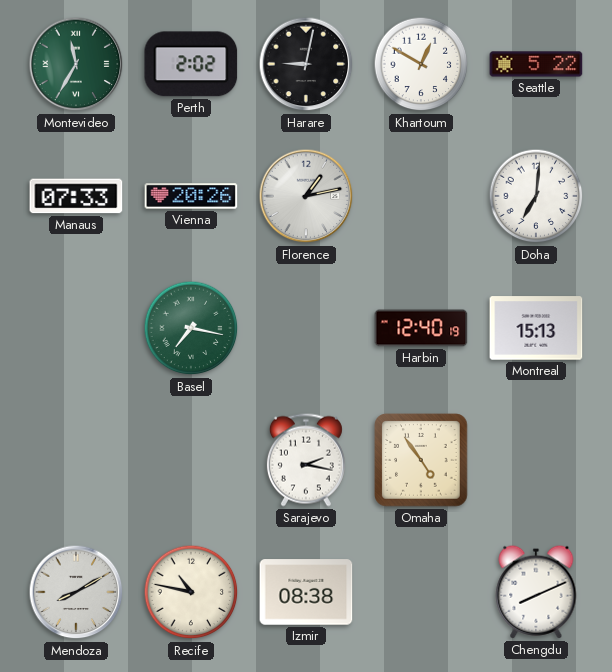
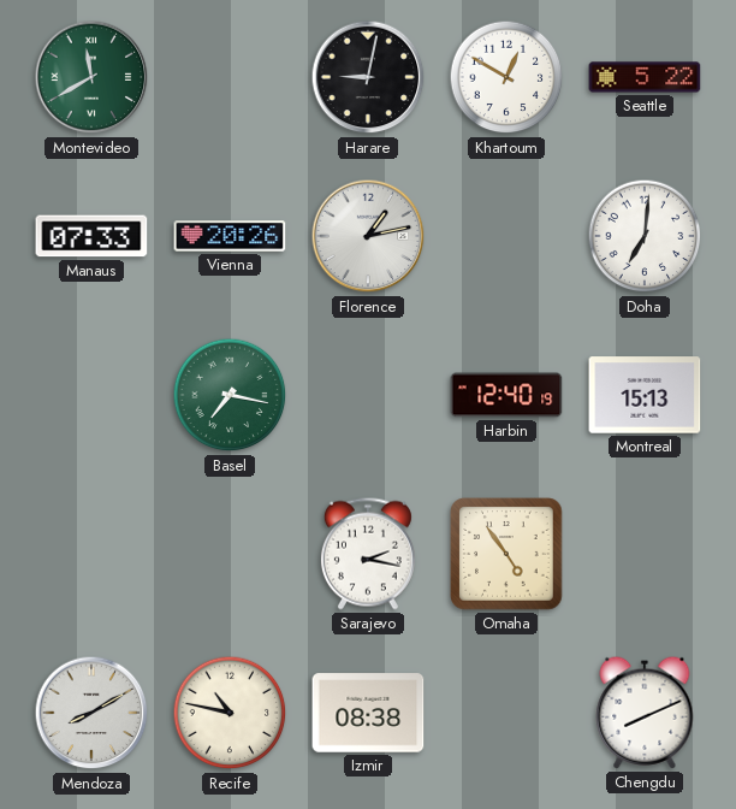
Montevideo: 11:35 -> 11:40
Perth: 2:02 -> none
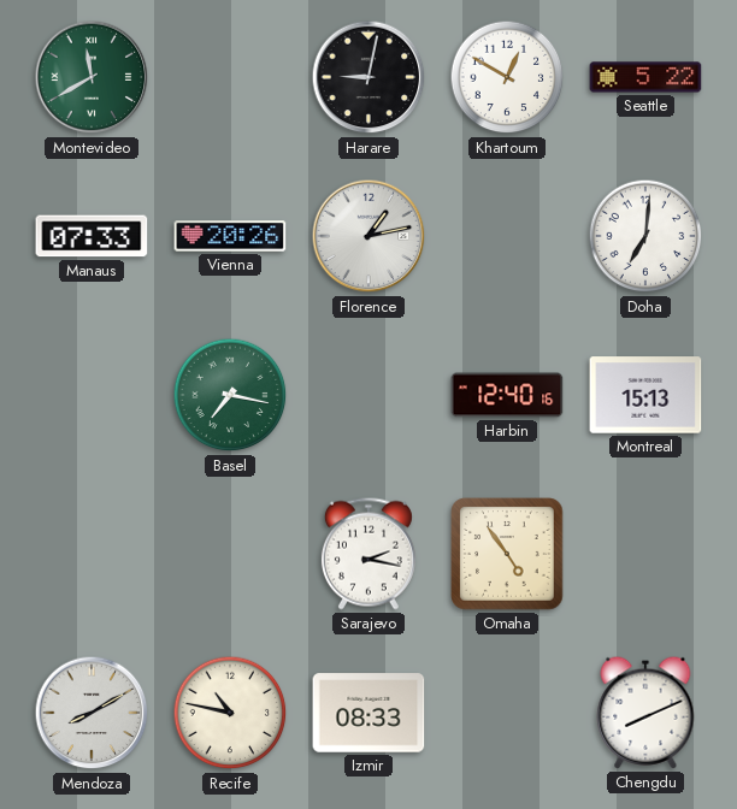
Harbin: 12:40:19 -> 12:40:16
Izmir: 08:38 -> 08:33
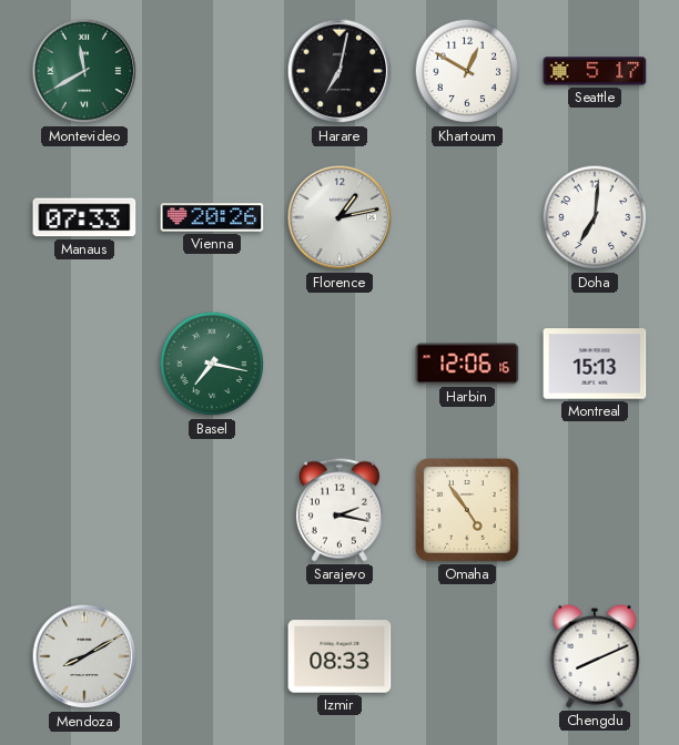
Harare: 9:02 -> 7:02
Seattle: 5:22 -> 5:17
Harbin: 12:40 -> 12:06
Recife: 10:47 -> none
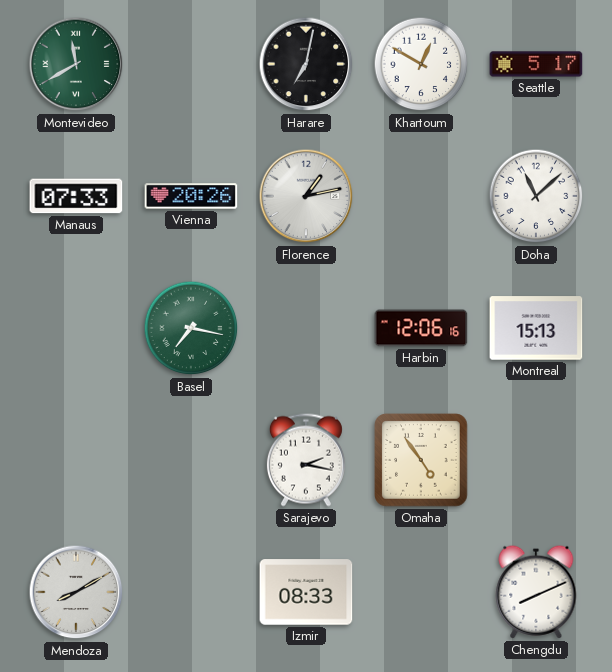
Doha: 7:01 -> 11:08
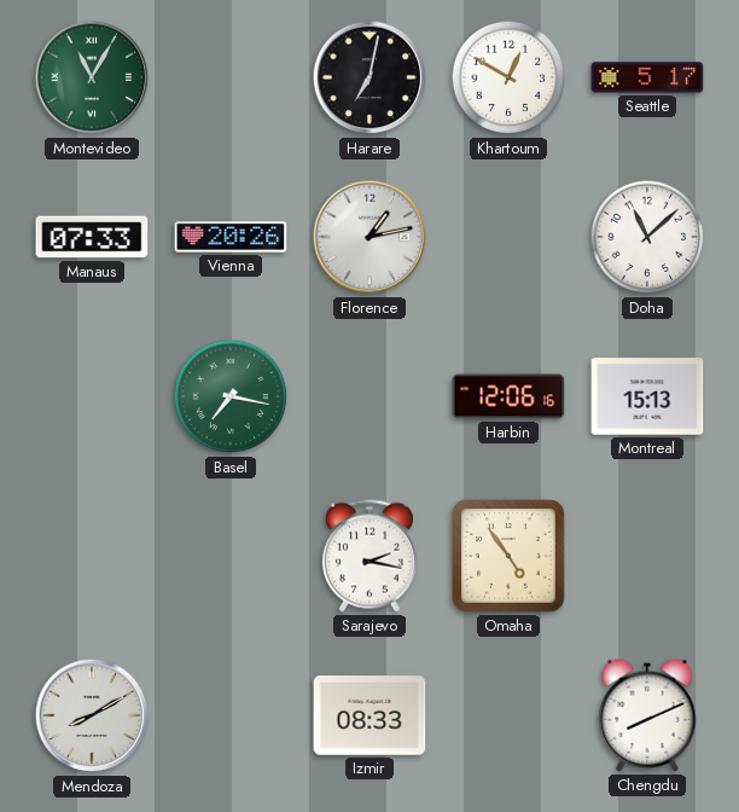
Montevideo: 11:40 -> 11:05
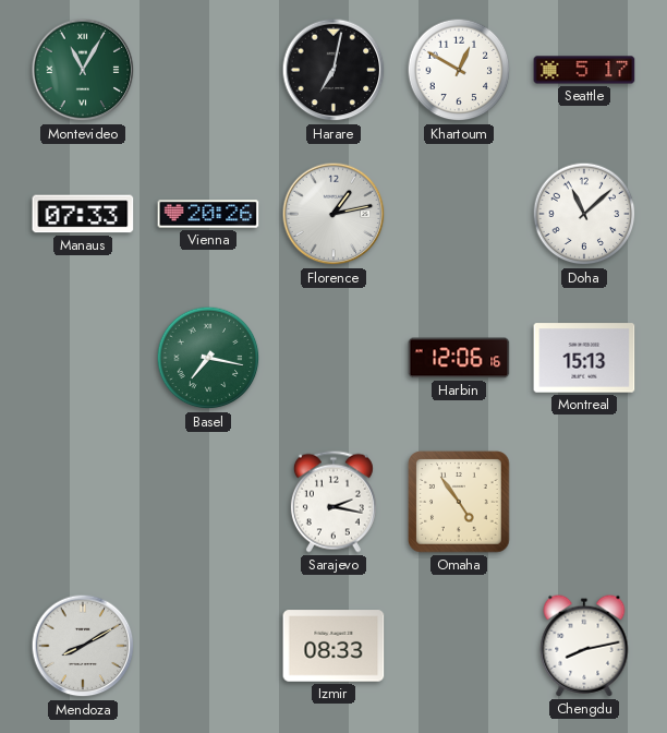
Chengdu: 8:11 -> 8:13
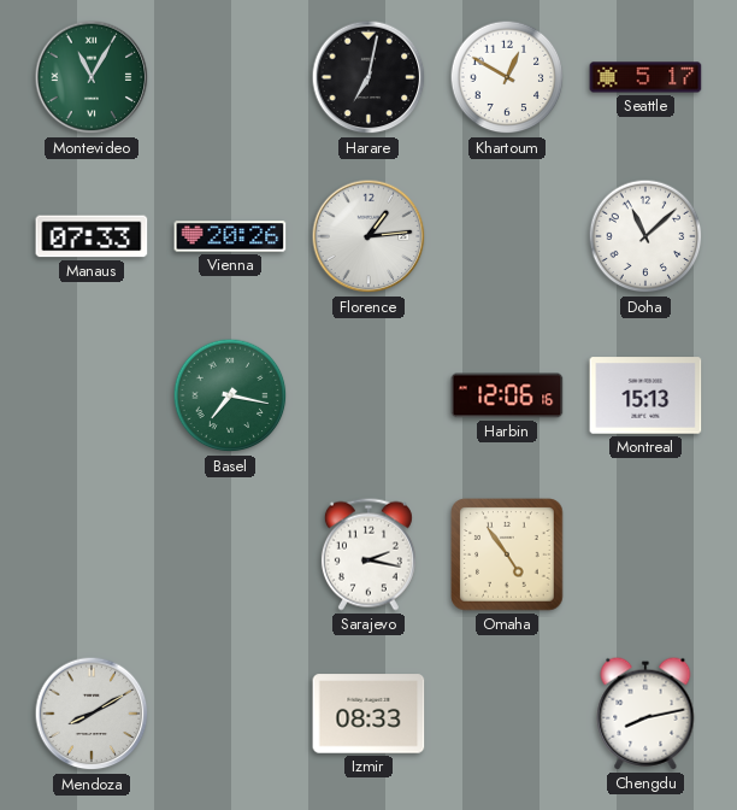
Florence: 1:13 -> 1:14
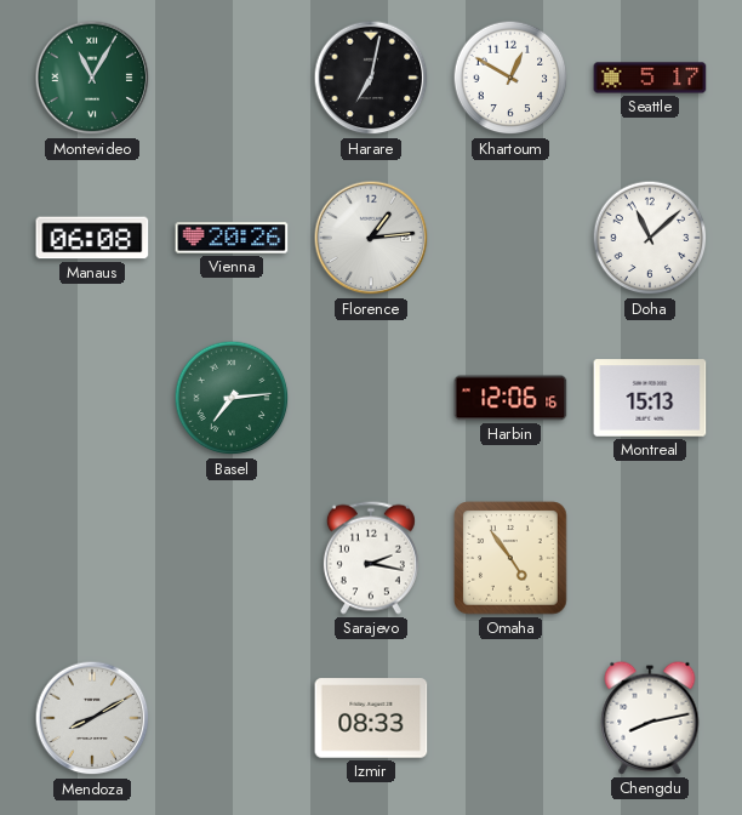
Manaus: 07:33 -> 06:08
Basel: 7:17 -> 7:14
